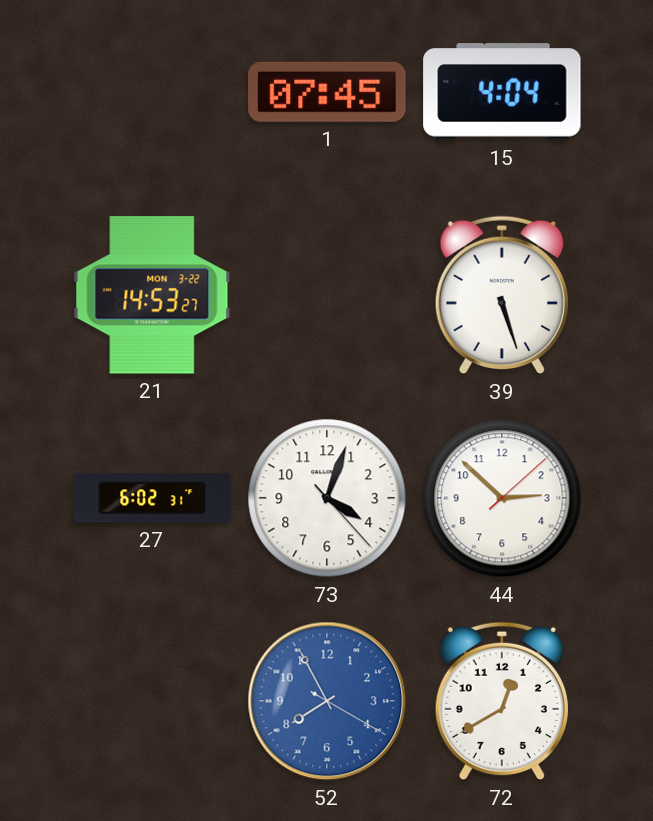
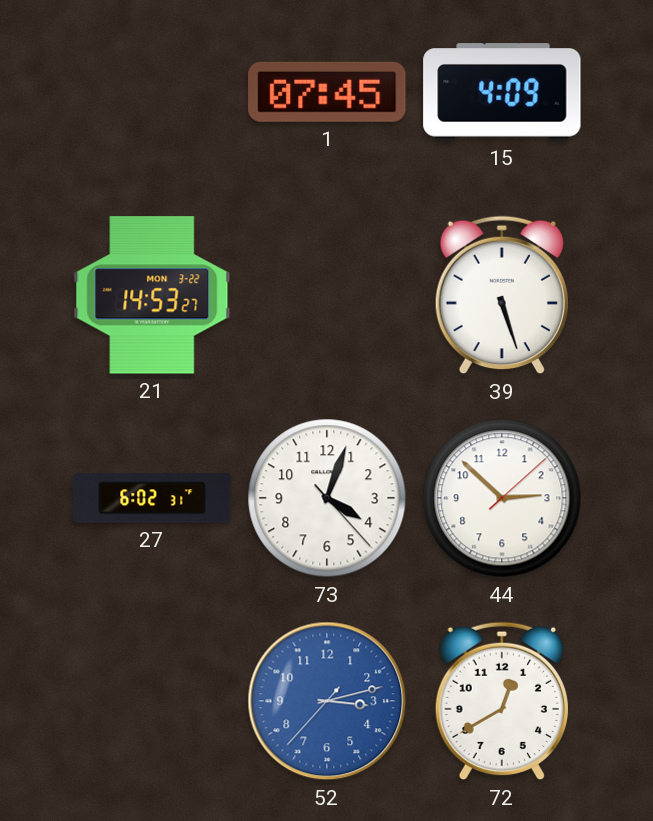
15: 4:04 -> 4:09
52: 7:55 -> 3:12
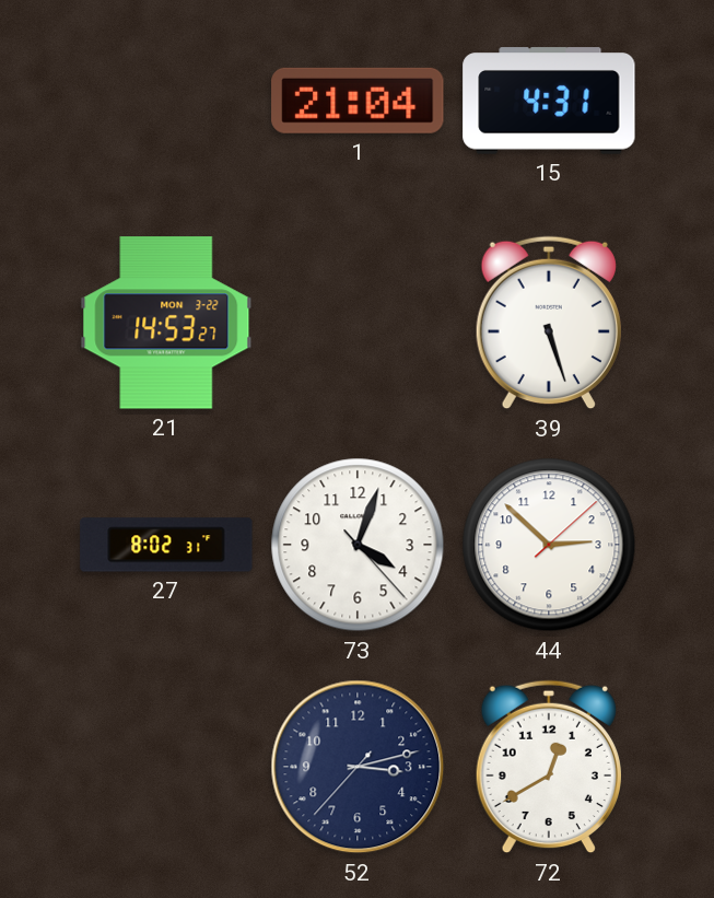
1: 07:45 -> 21:04
15: 4:09 -> 4:31
27: 6:02 -> 8:02
52 dial: blue -> navy
